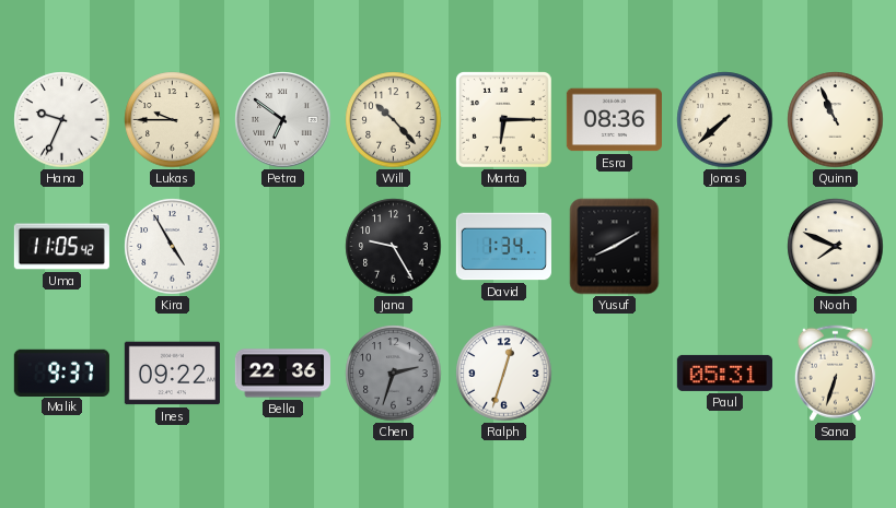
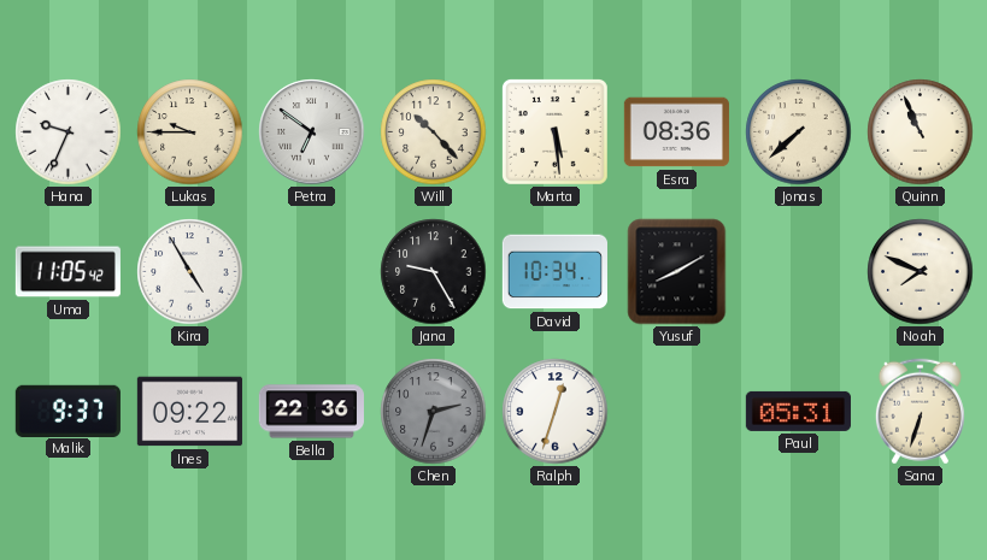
Marta: 6:15 -> 5:29
David: 1:34 -> 10:34
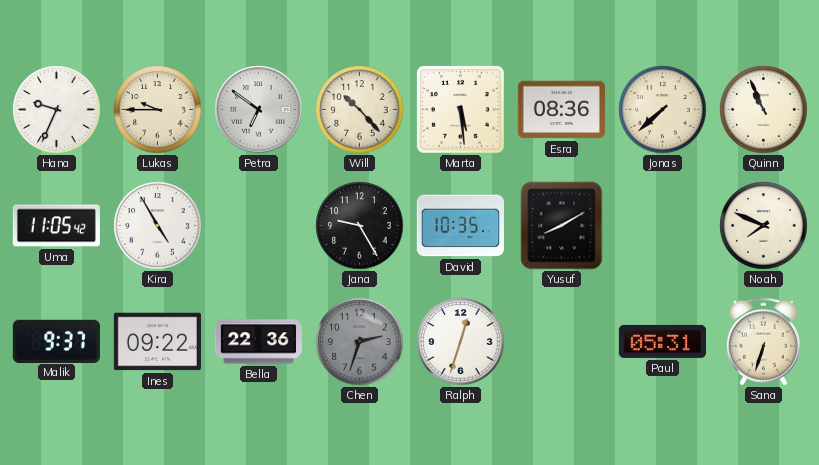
David: 10:34 -> 10:35
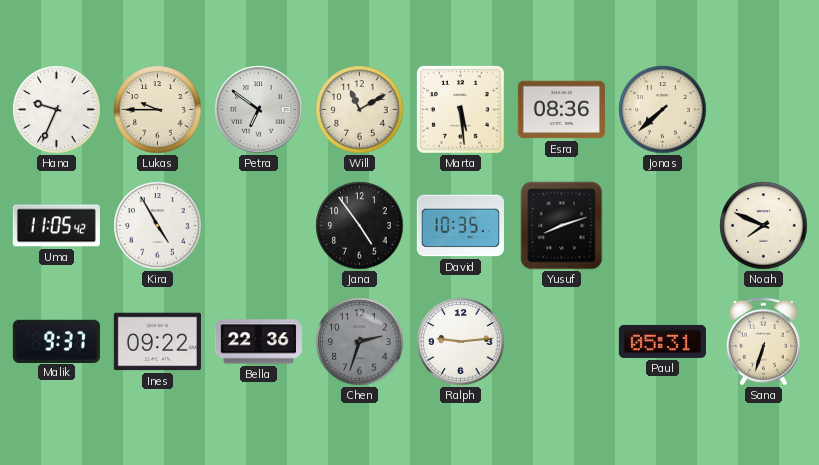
Will: 10:23 -> 11:10
Quinn: 10:56 -> none
Jana: 9:25 -> 4:54
Yusuf: 8:10 -> 8:12
Ralph: 12:33 -> 9:14
